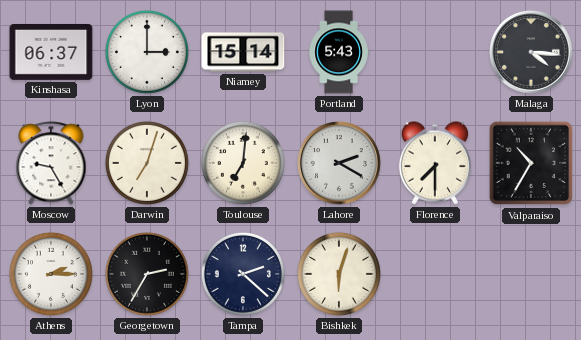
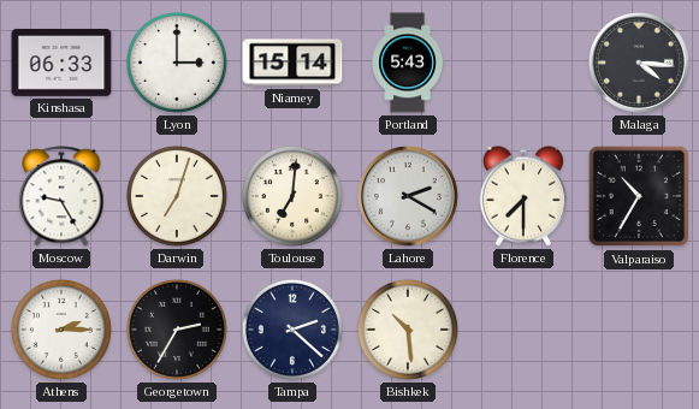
Kinshasa: 06:37 -> 06:33
Bishkek: 6:03 -> 10:29
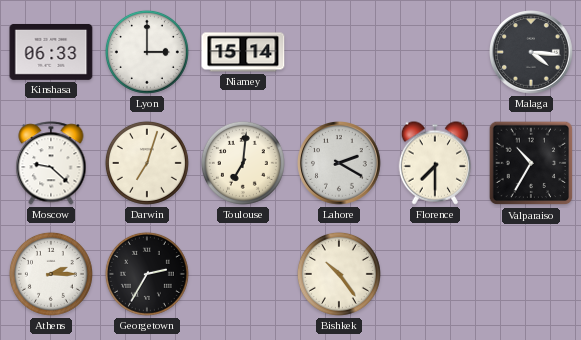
Portland: 5:43 -> none
Moscow: 9:25 -> 9:22
Tampa: 2:22 -> none
Bishkek: 10:29 -> 10:24
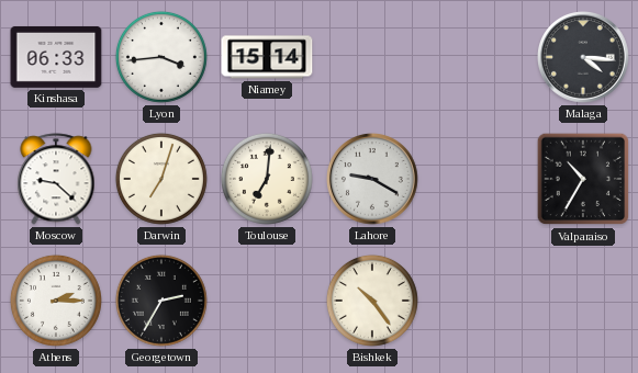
Lyon: 3:00 -> 3:44
Lahore: 2:20 -> 9:20
Florence: 7:30 -> none
